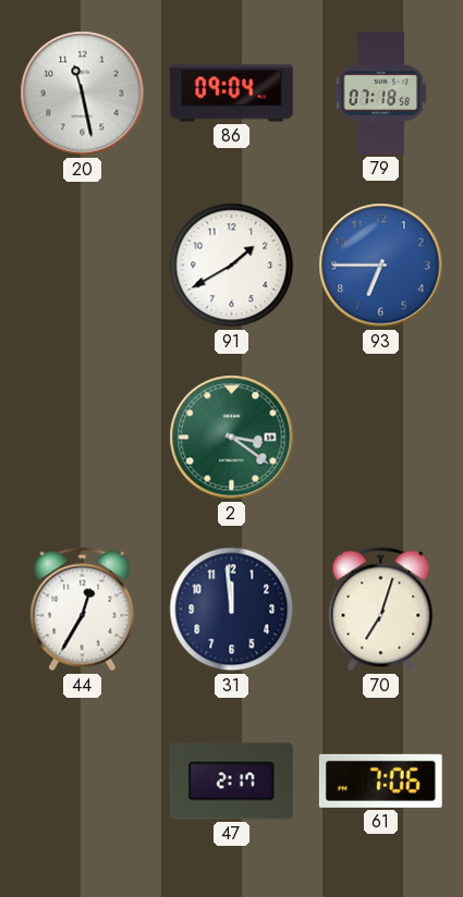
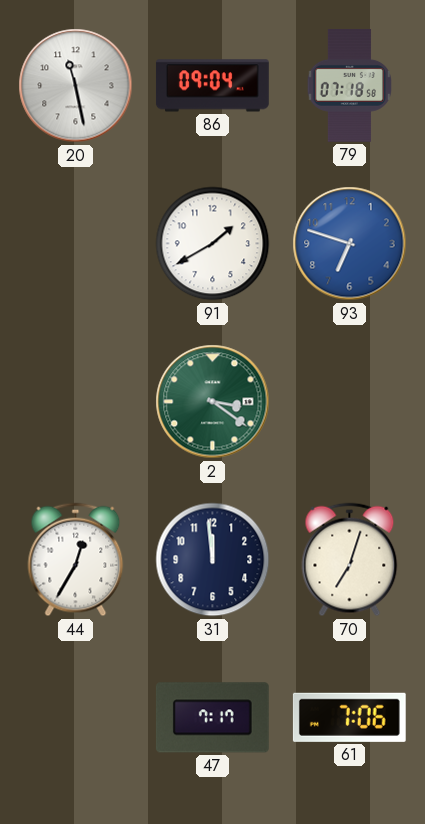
93: 6:45 -> 6:48
47: 2:17 -> 7:17
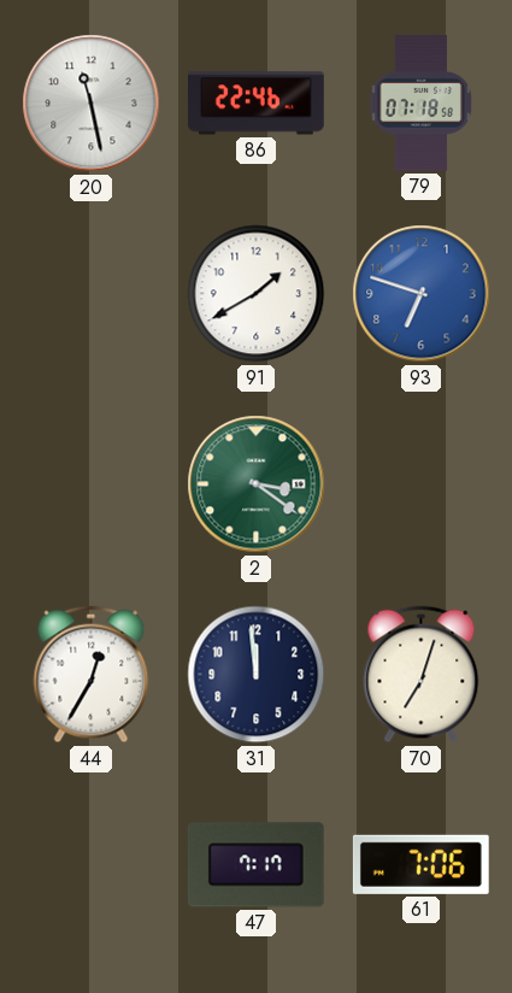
86: 09:04 -> 22:46
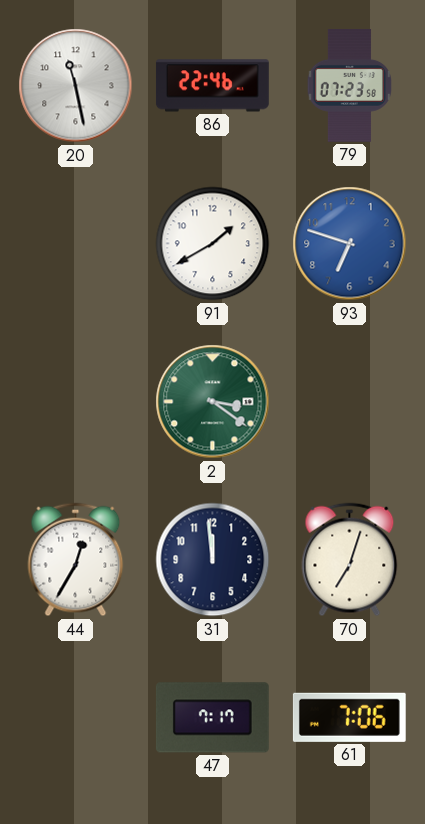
79: 07:18 -> 07:23
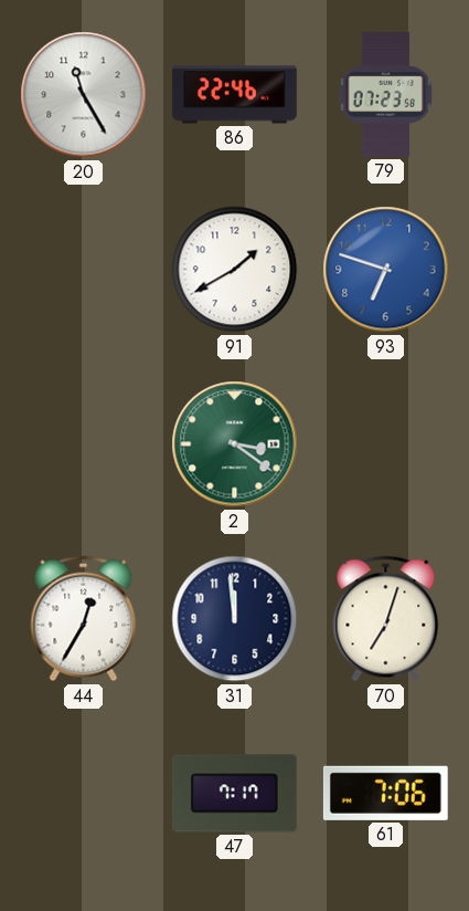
20: 11:28 -> 11:25
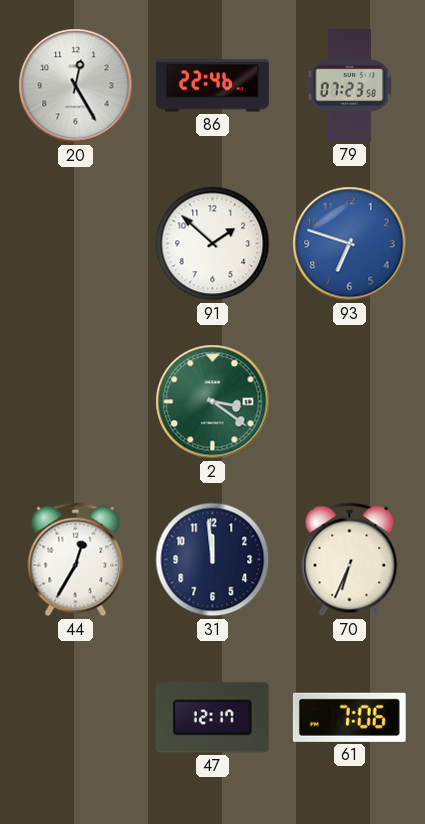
20: 11:25 -> 12:25
91: 1:40 -> 1:52
70: 7:03 -> 6:34
47: 7:17 -> 12:17
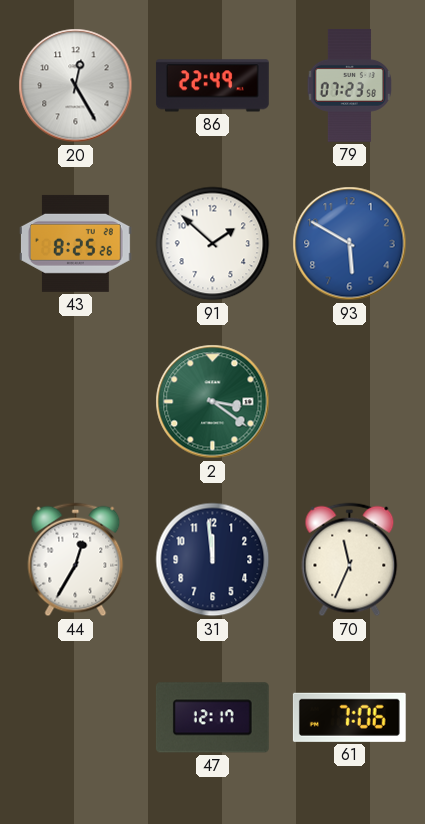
86: 22:46 -> 22:49
43: none -> 8:25
93: 6:48 -> 5:50
70: 6:34 -> 11:34
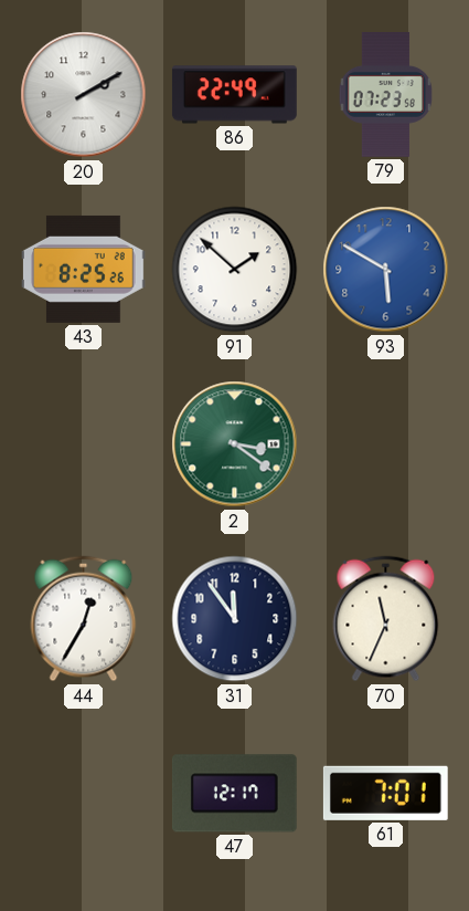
20: 12:25 -> 2:10
31: 11:59 -> 11:54
61: 7:06 -> 7:01
